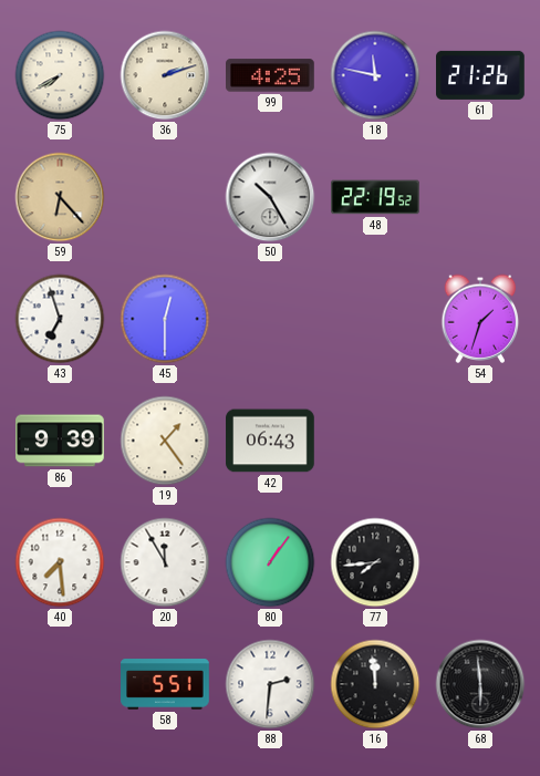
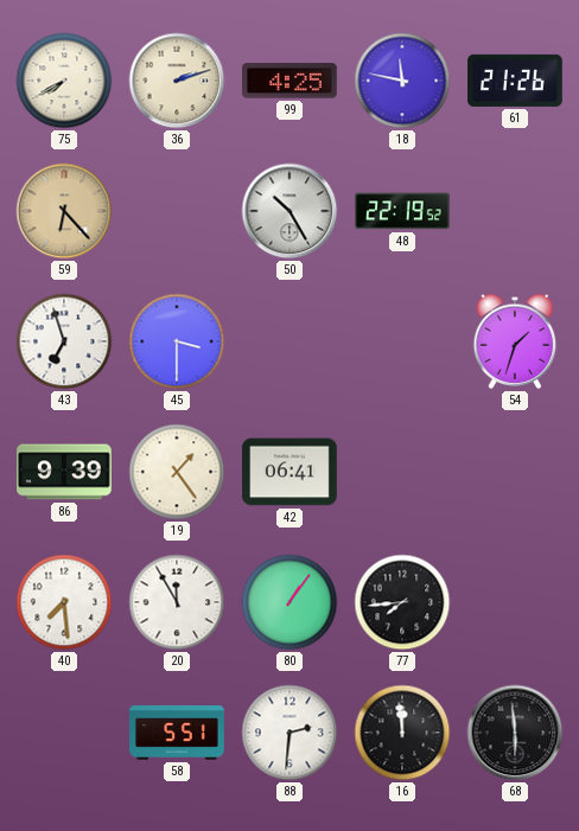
45: 12:30 -> 3:30
42: 06:43 -> 06:41
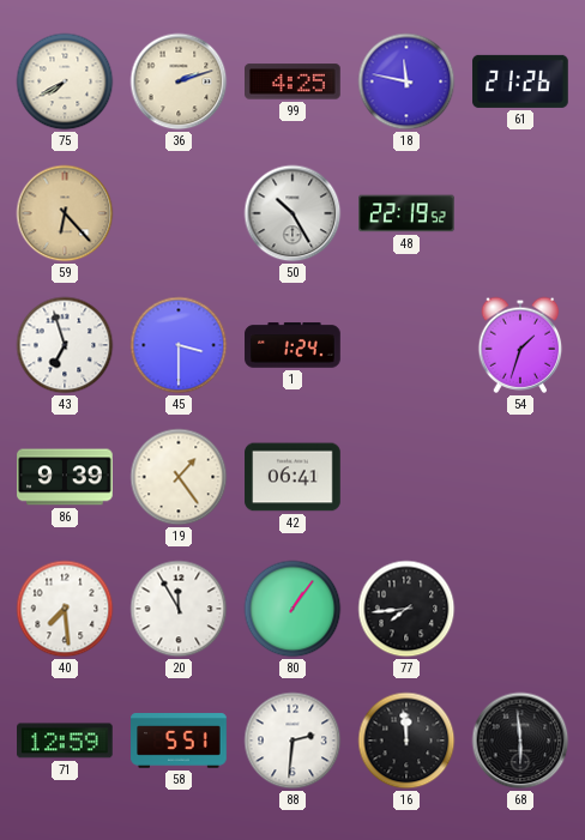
1: none -> 1:24
71: none -> 12:59
